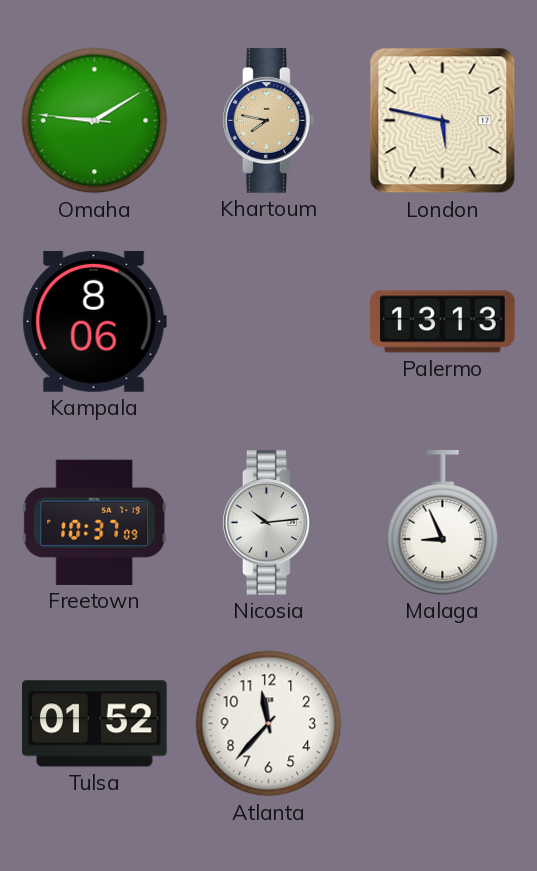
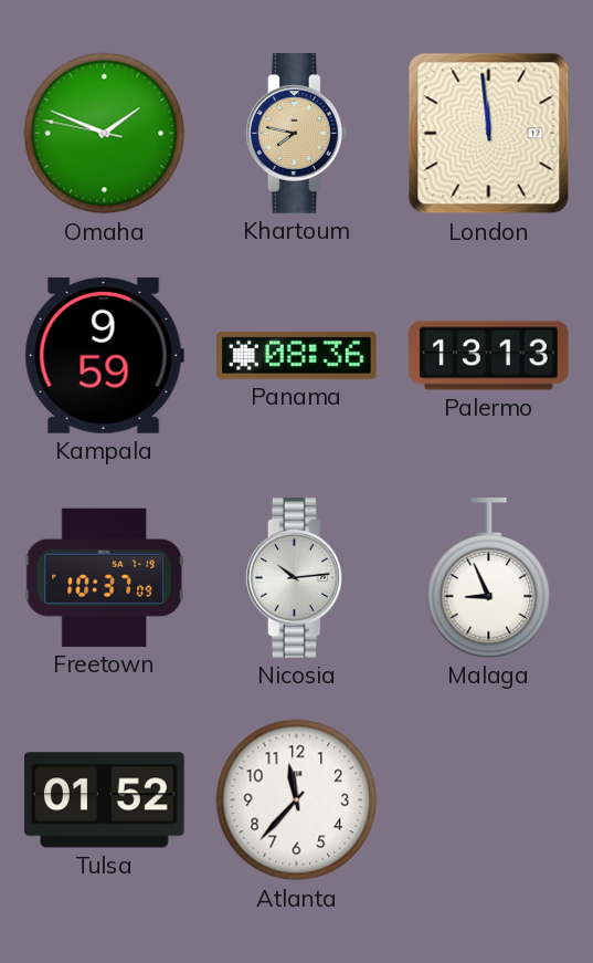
Omaha: 9:09 -> 1:48
London: 5:47 -> 11:59
Kampala: 8:06 -> 9:59
Panama: none -> 08:36
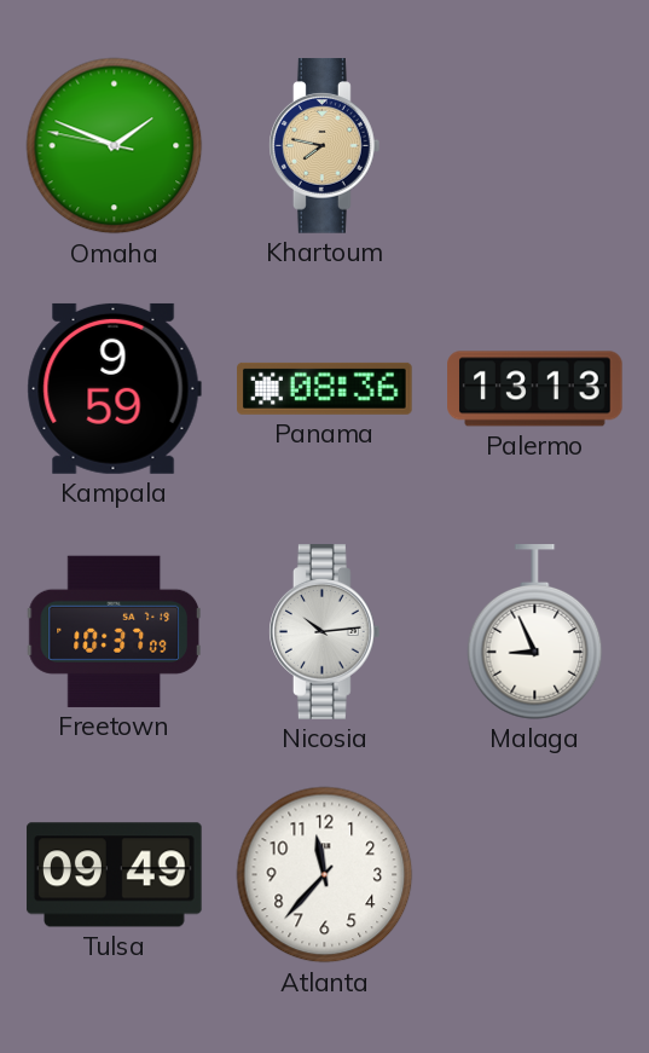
London: 11:59 -> none
Tulsa: 01:52 -> 09:49
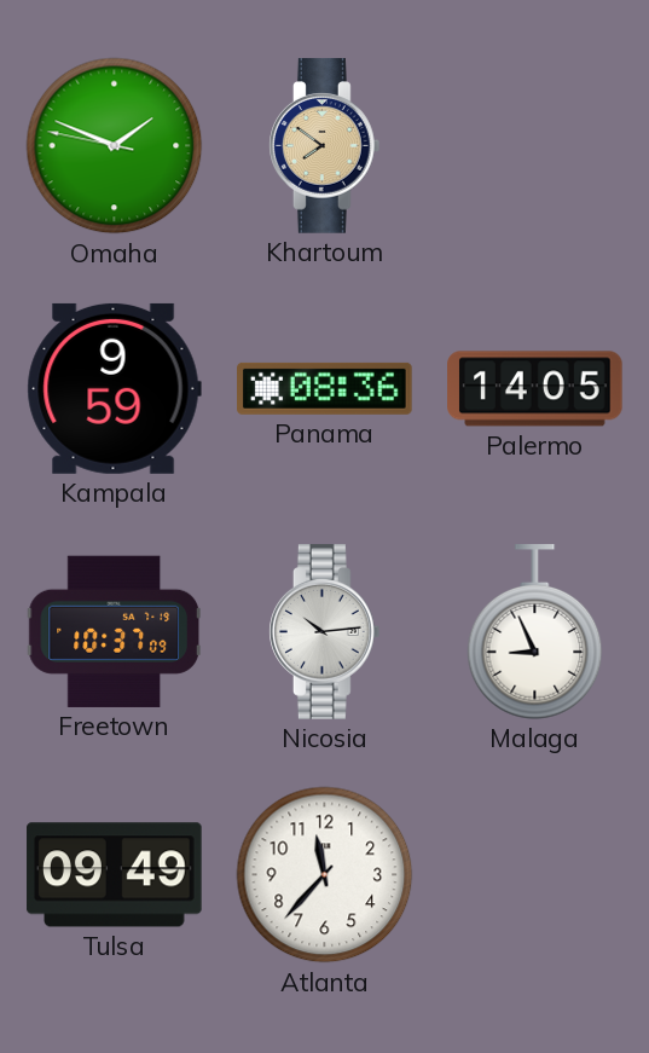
Khartoum: 7:47 -> 7:51
Palermo: 13:13 -> 14:05
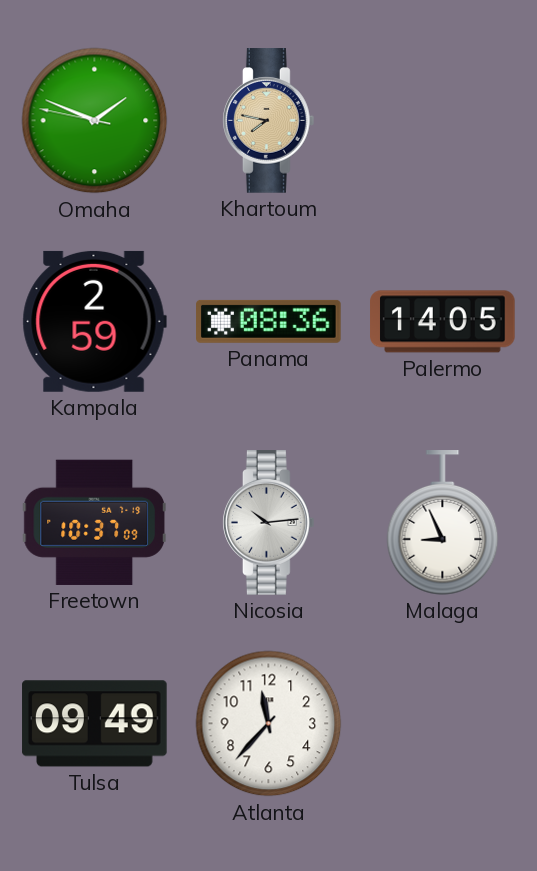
Khartoum: 7:51 -> 7:47
Kampala: 9:59 -> 2:59
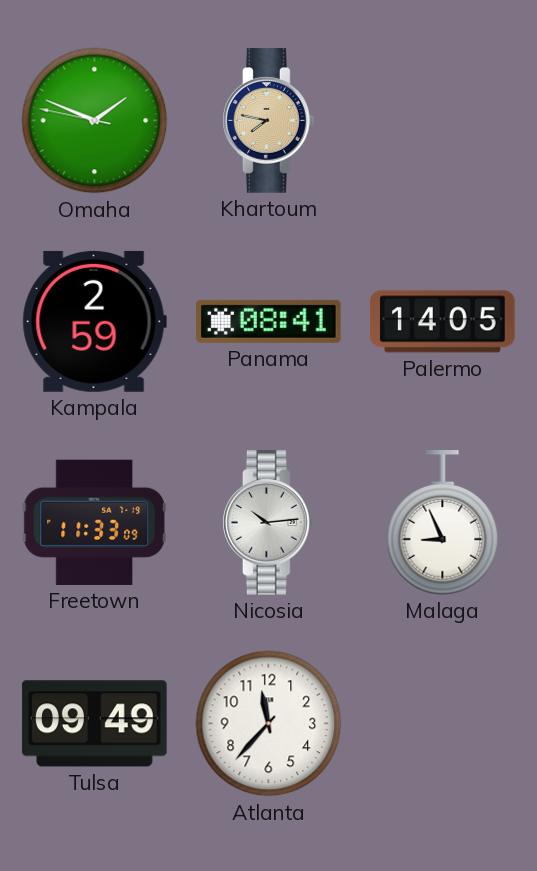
Panama: 08:36 -> 08:41
Freetown: 10:37 -> 11:33
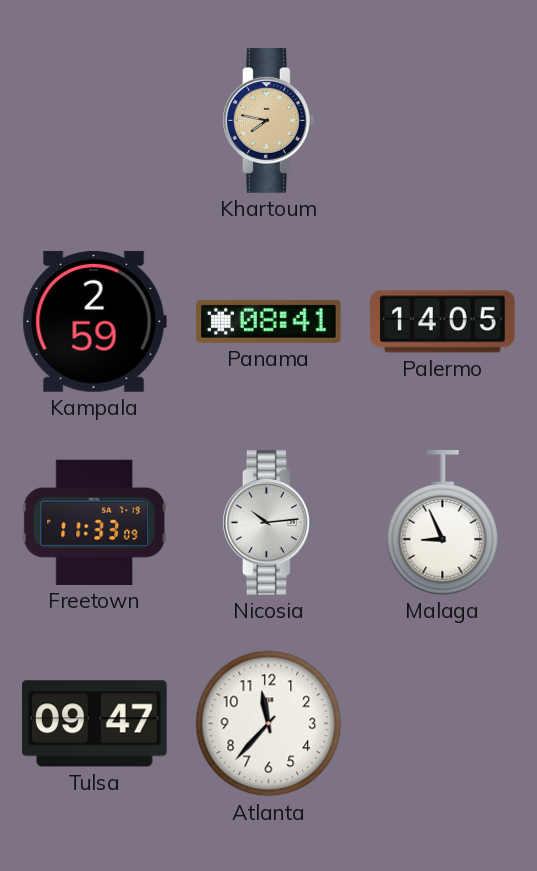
Omaha: 1:48 -> none
Tulsa: 09:49 -> 09:47
